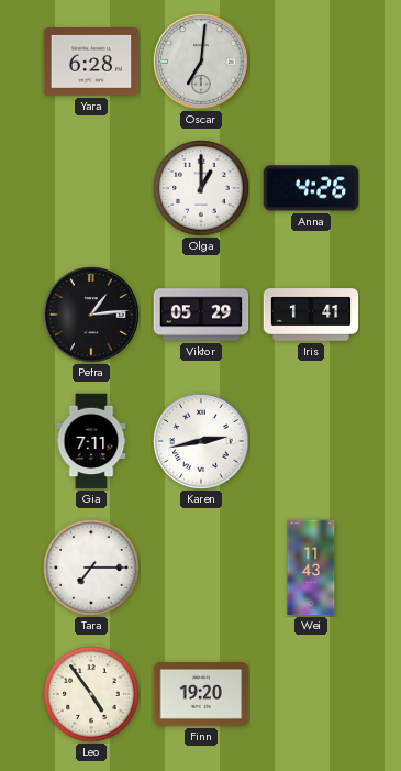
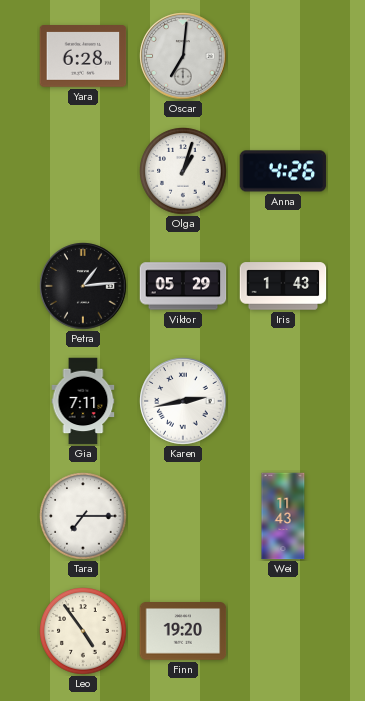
Olga: 1:00 -> 1:03
Iris: 1:41 -> 1:43
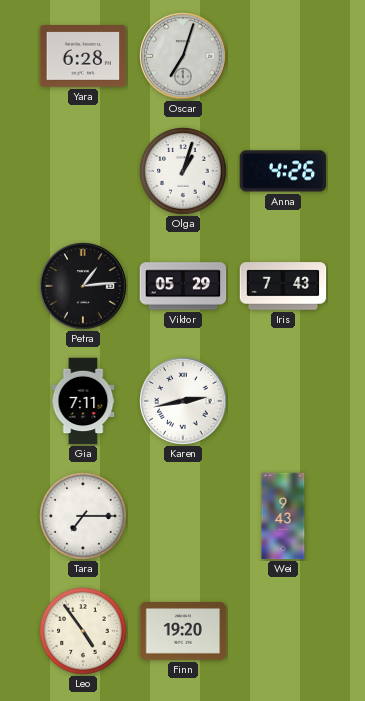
Oscar: 7:01 -> 7:03
Iris: 1:43 -> 7:43
Wei: 11:43 -> 9:43
